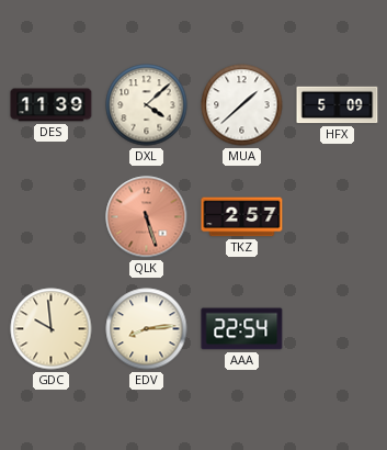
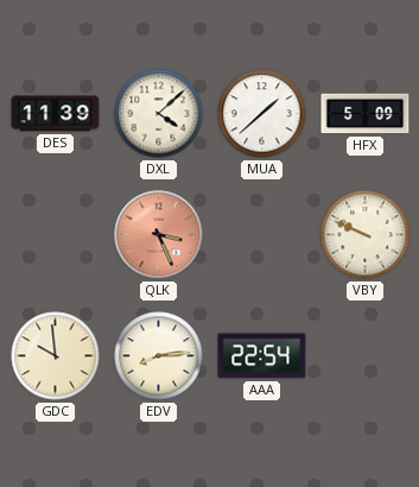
QLK: 5:27 -> 3:26
TKZ: 2:57 -> none
VBY: none -> 9:49
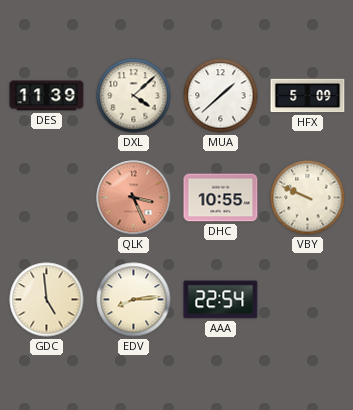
DHC: none -> 10:55
GDC: 9:59 -> 4:59
